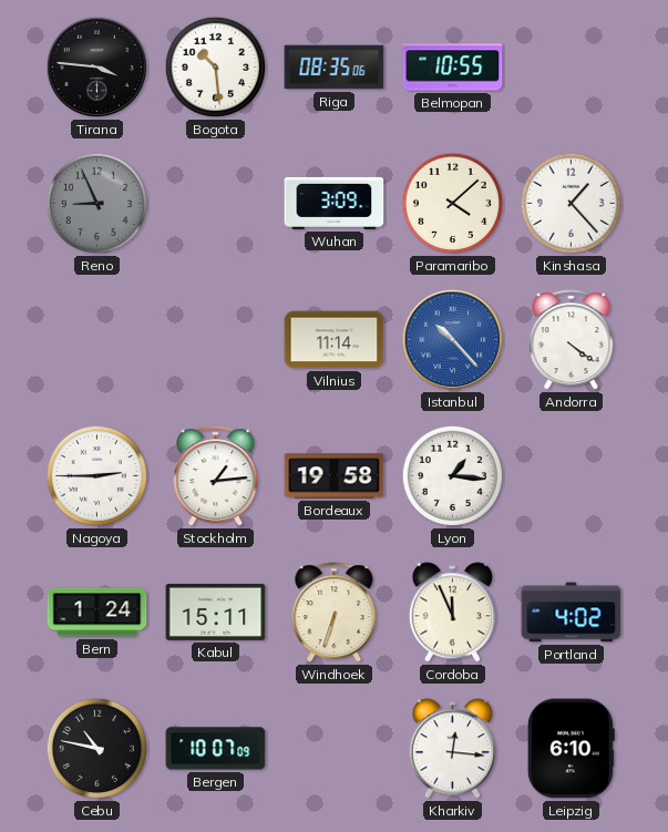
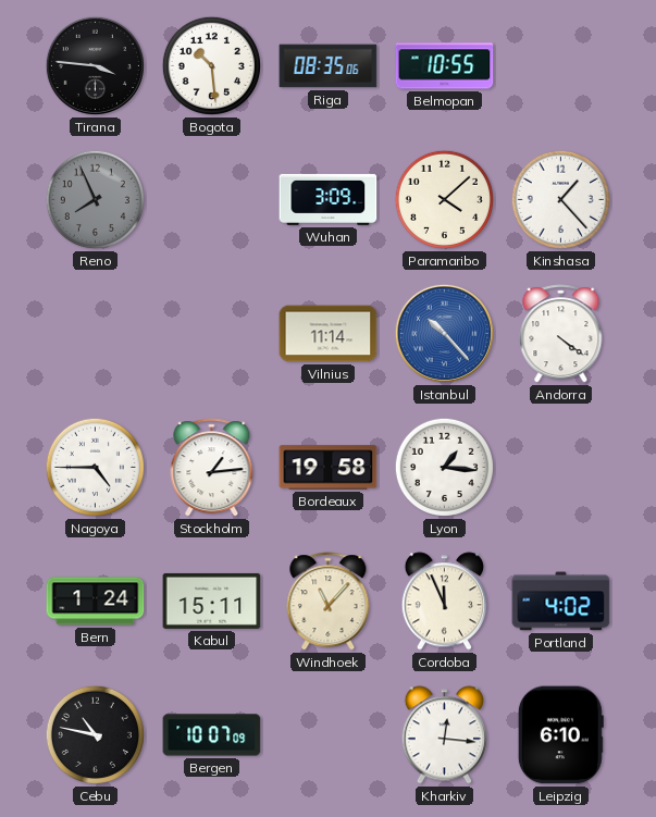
Reno: 8:56 -> 7:56
Nagoya: 2:45 -> 4:45
Windhoek: 6:33 -> 11:07
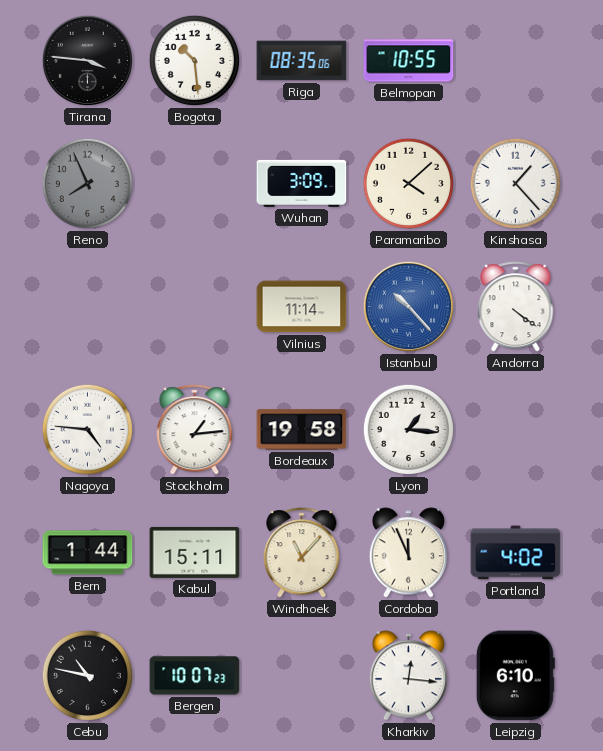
Nagoya: 4:45 -> 4:46
Bern: 1:24 -> 1:44
Bergen: 10:07:09 -> 10:07:23
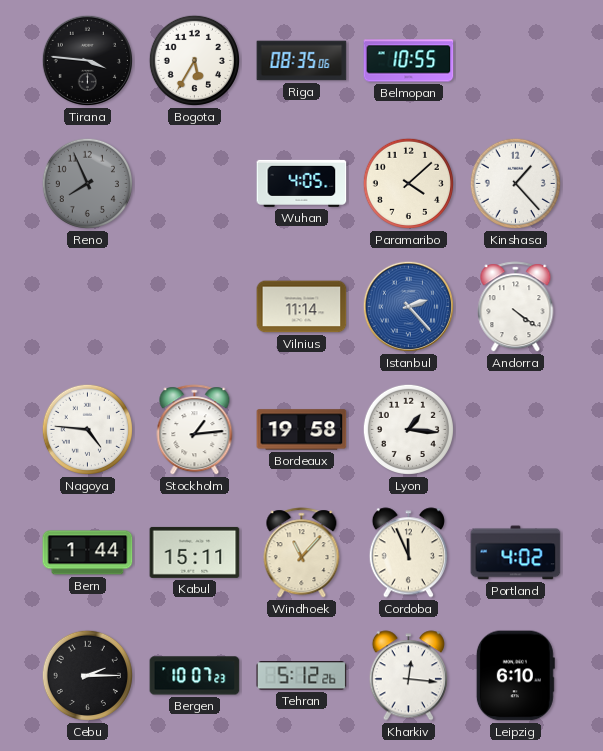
Bogota: 10:29 -> 5:35
Wuhan: 3:09 -> 4:05
Istanbul: 10:23 -> 2:23
Cebu: 10:47 -> 2:15
Tehran: none -> 5:12
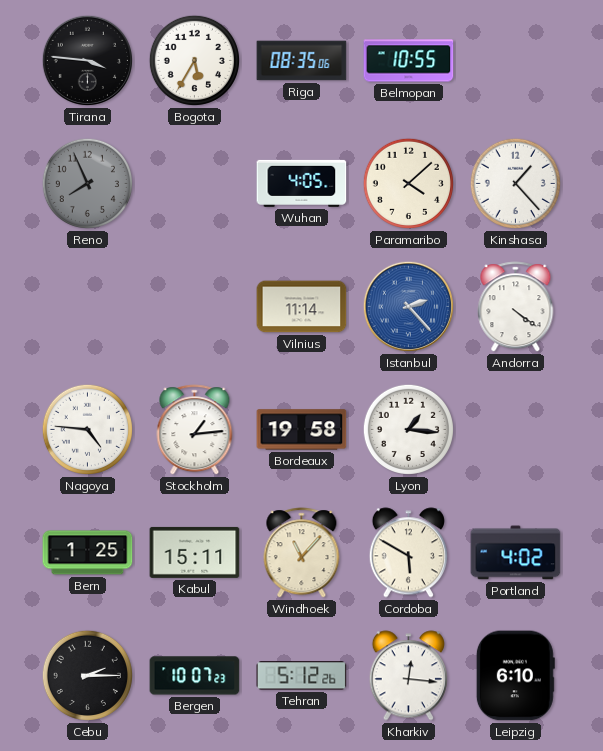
Bern: 1:44 -> 1:25
Cordoba: 11:56 -> 5:50
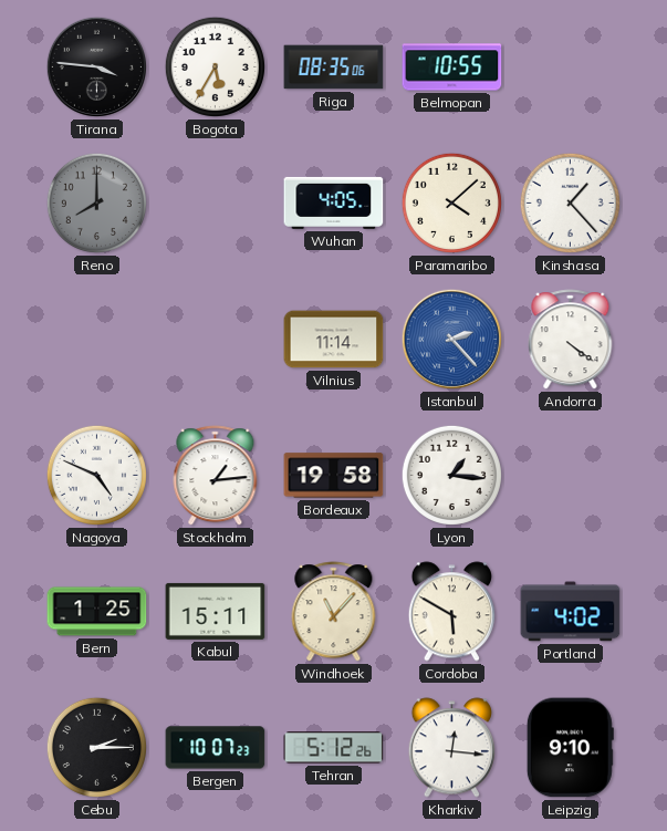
Reno: 7:56 -> 8:00
Nagoya: 4:46 -> 4:49
Leipzig: 6:10 -> 9:10
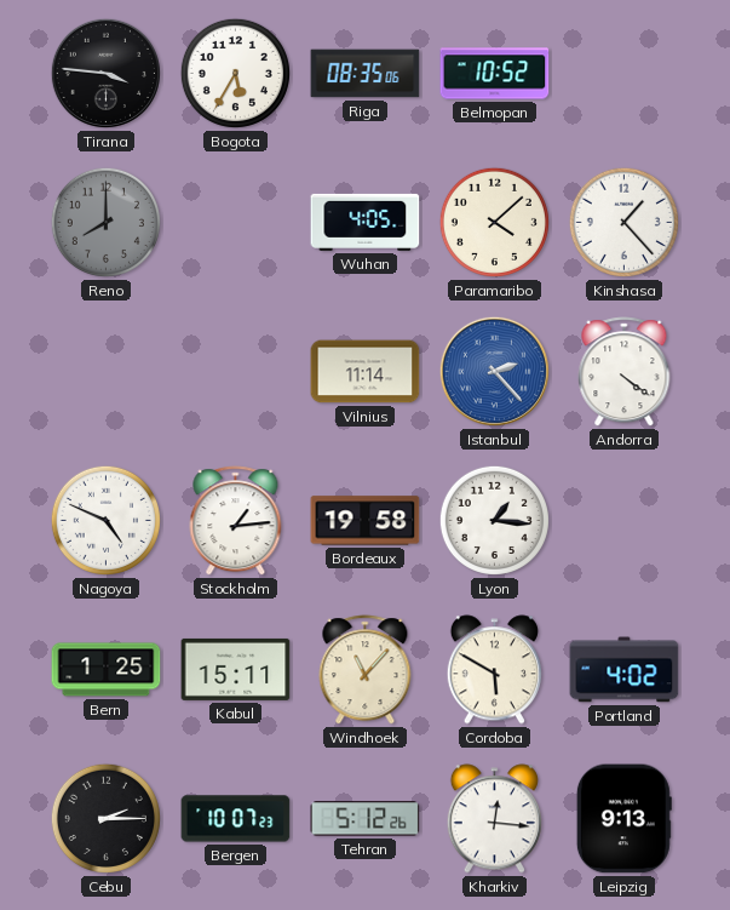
Belmopan: 10:55 -> 10:52
Leipzig: 9:10 -> 9:13
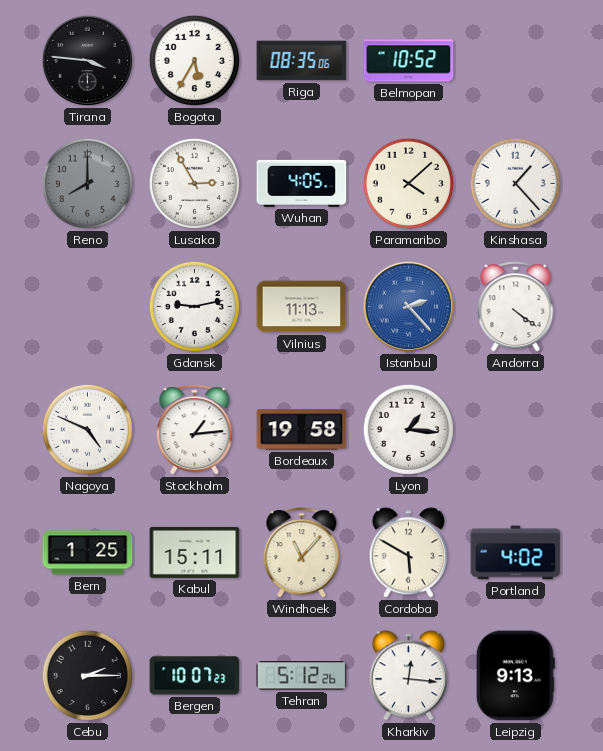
Lusaka: none -> 2:55
Gdansk: none -> 9:13
Vilnius: 11:14 -> 11:13
